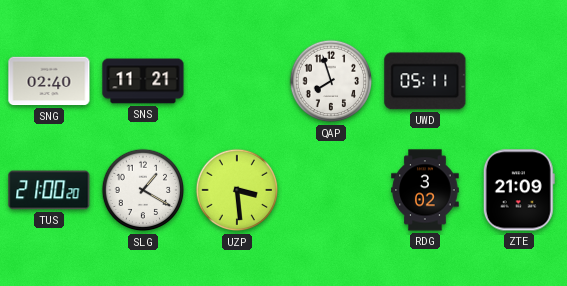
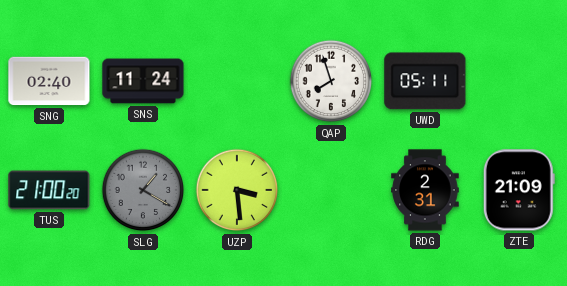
SNS: 11:21 -> 11:24
SLG dial: white -> grey
RDG: 3:02 -> 2:31
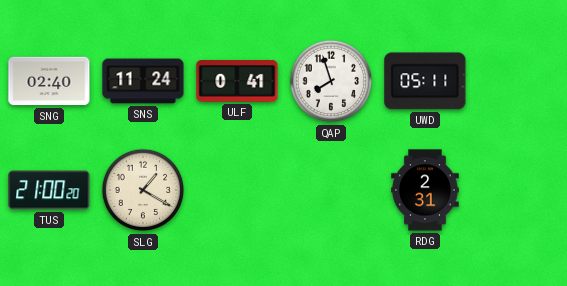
ULF: none -> 0:41
SLG dial: grey -> cream
UZP: 3:29 -> none
ZTE: 21:09 -> none
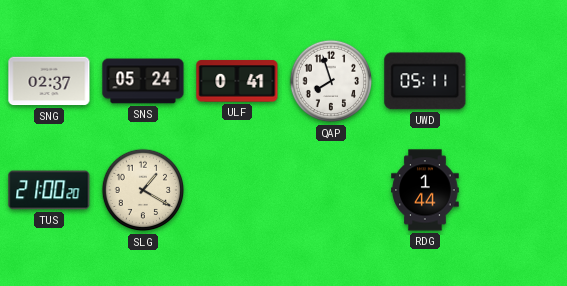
SNG: 02:40 -> 02:37
SNS: 11:24 -> 05:24
RDG: 2:31 -> 1:44
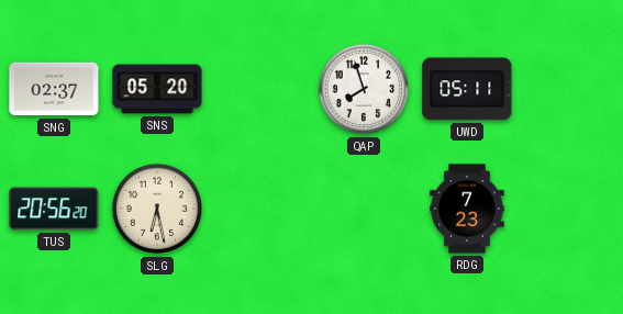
SNS: 05:24 -> 05:20
ULF: 0:41 -> none
TUS: 21:00 -> 20:56
SLG: 1:20 -> 6:28
RDG: 1:44 -> 7:23
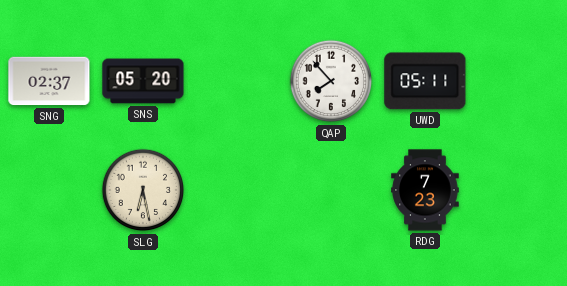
QAP: 7:57 -> 7:53
TUS: 20:56 -> none
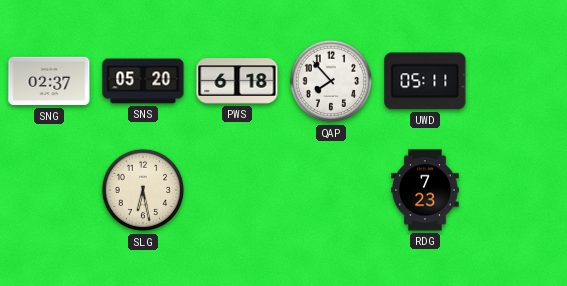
PWS: none -> 6:18
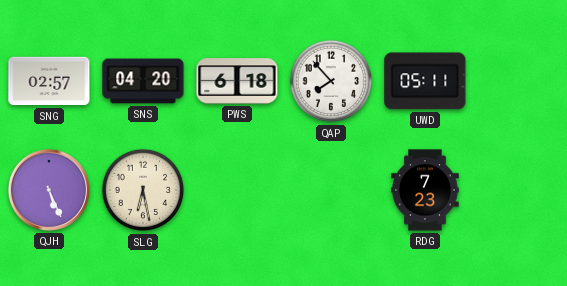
SNG: 02:37 -> 02:57
SNS: 05:20 -> 04:20
QJH: none -> 5:26
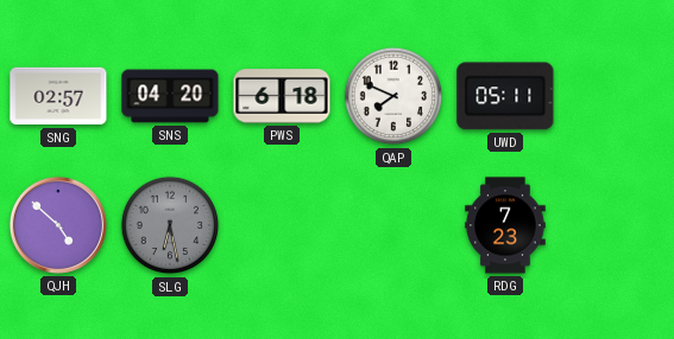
QAP: 7:53 -> 7:49
QJH: 5:26 -> 4:52
SLG dial: cream -> grey
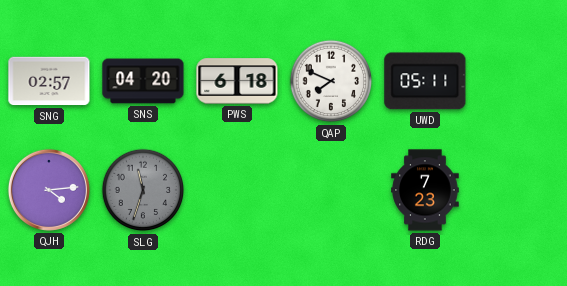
QJH: 4:52 -> 4:14
SLG: 6:28 -> 11:33
